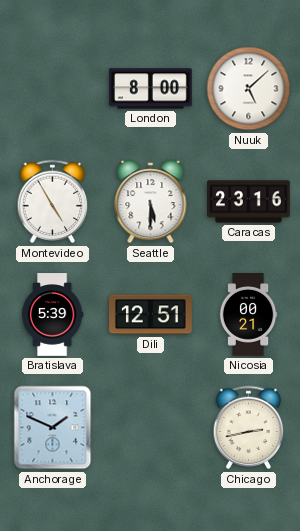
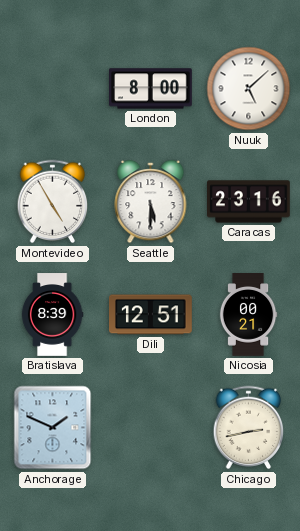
Bratislava: 5:39 -> 8:39
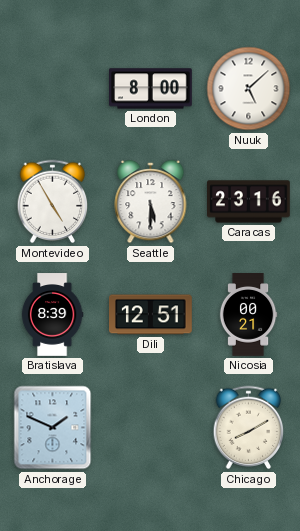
Chicago: 2:43 -> 8:10
